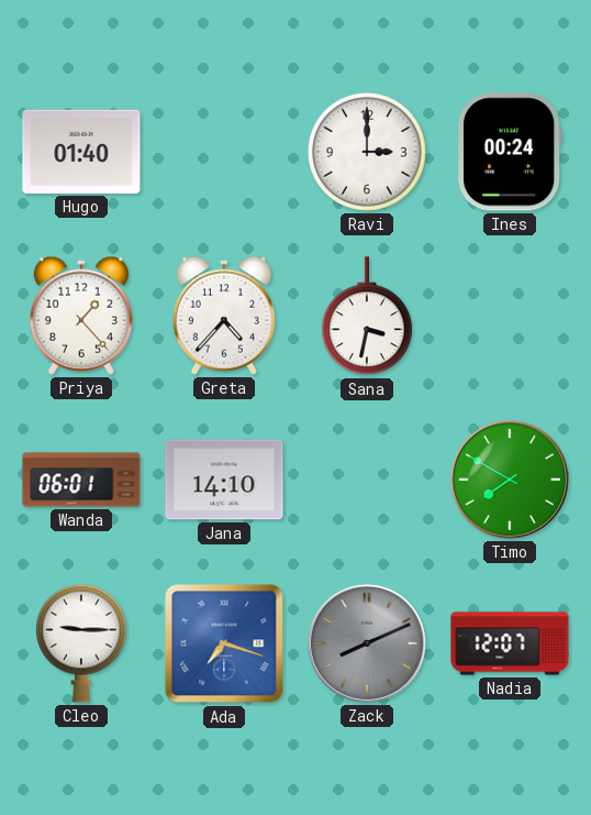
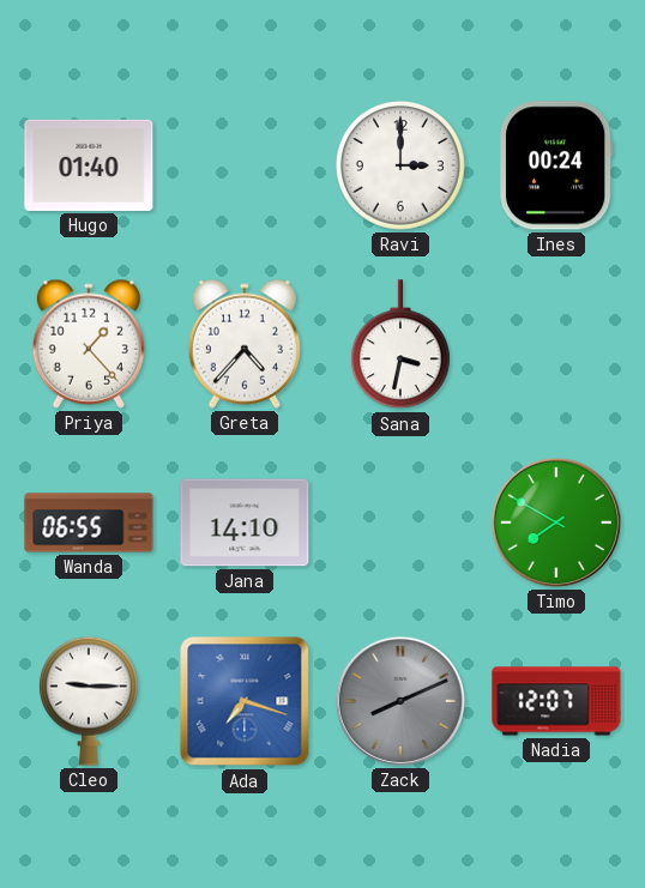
Wanda: 06:01 -> 06:55
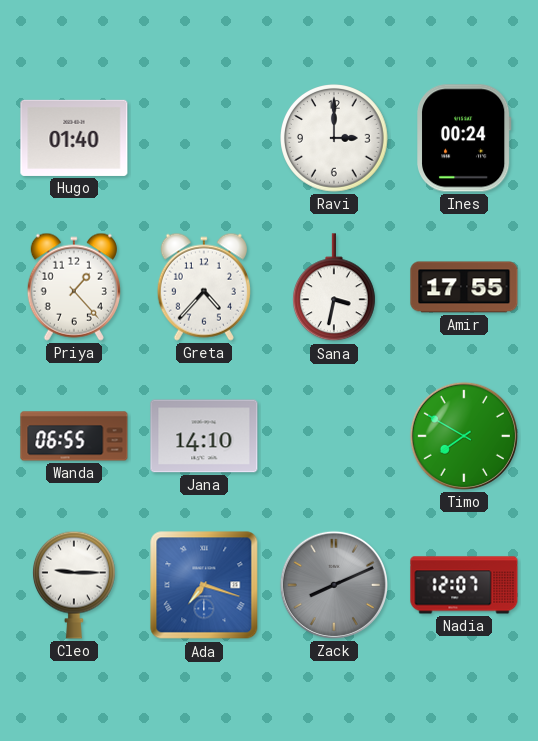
Amir: none -> 17:55
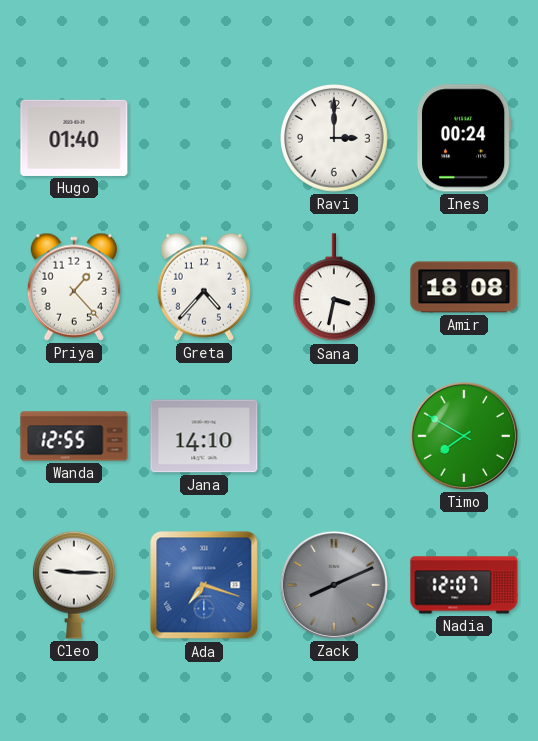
Amir: 17:55 -> 18:08
Wanda: 06:55 -> 12:55
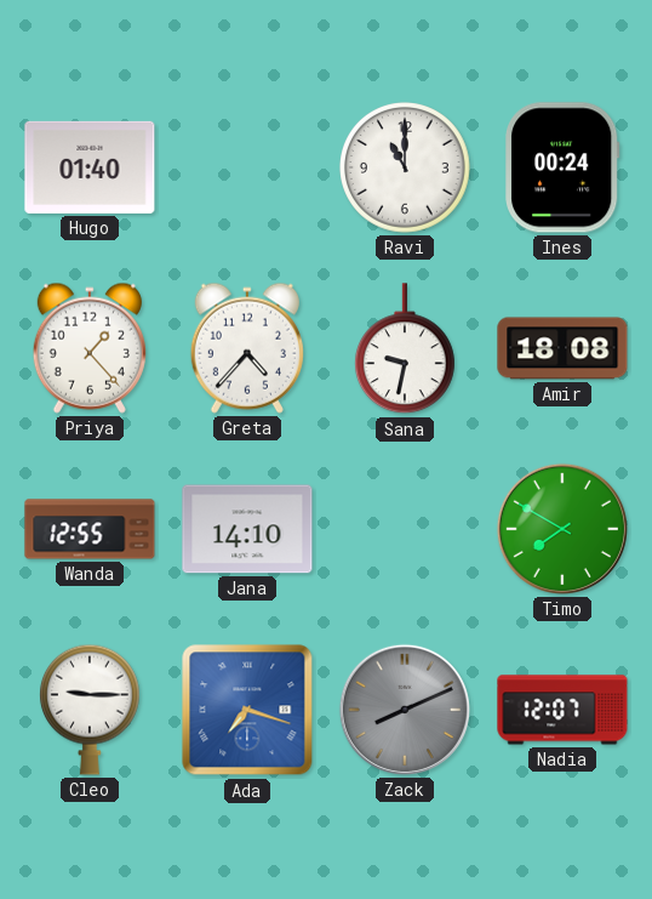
Ravi: 3:00 -> 11:00
Sana: 3:32 -> 9:32
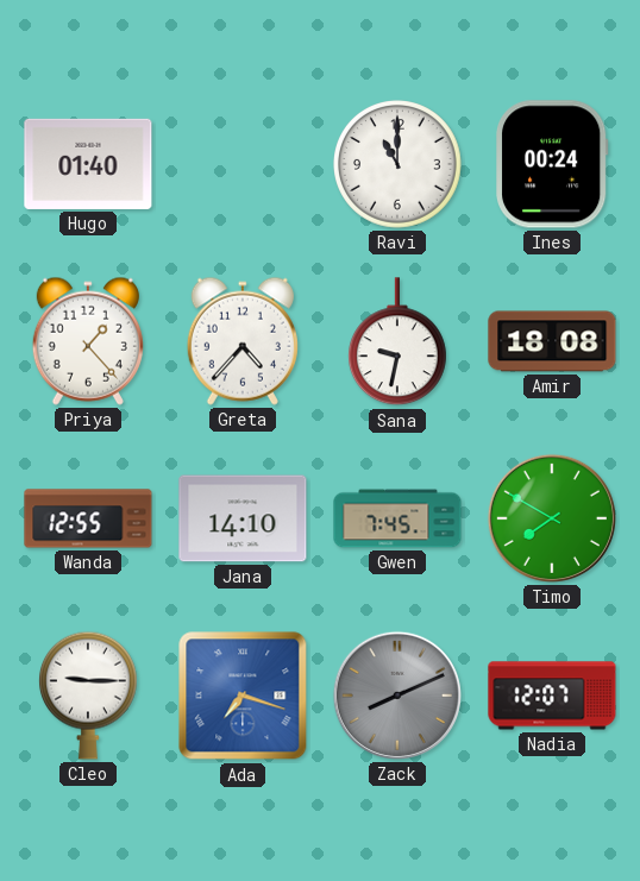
Gwen: none -> 7:45
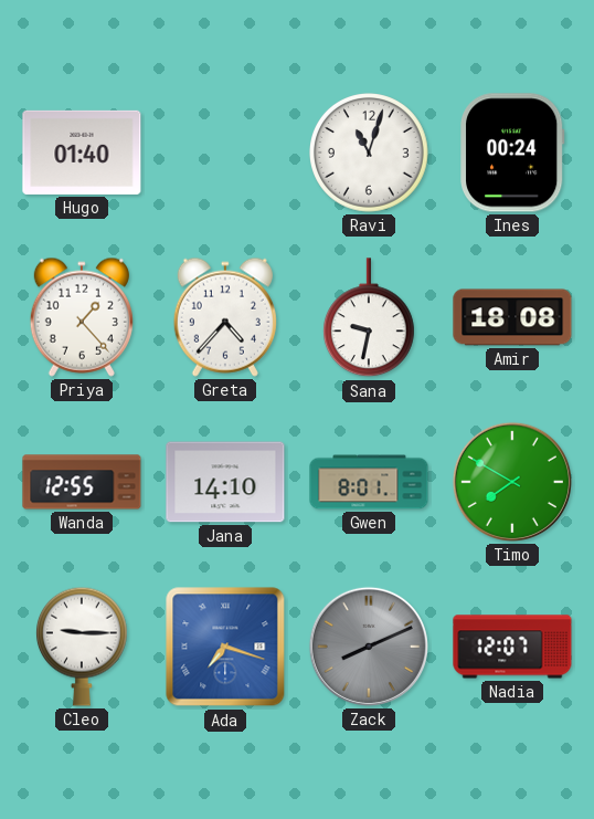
Ravi: 11:00 -> 11:03
Gwen: 7:45 -> 8:01
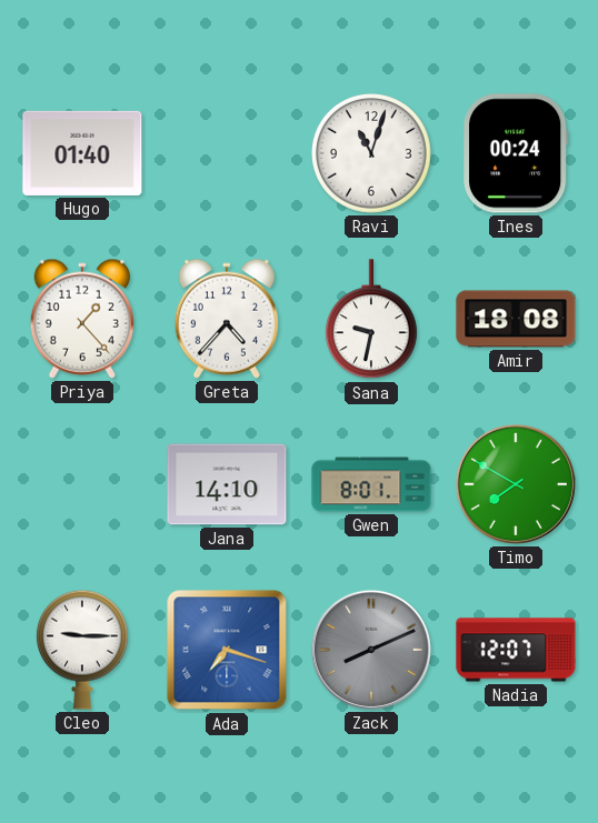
Wanda: 12:55 -> none
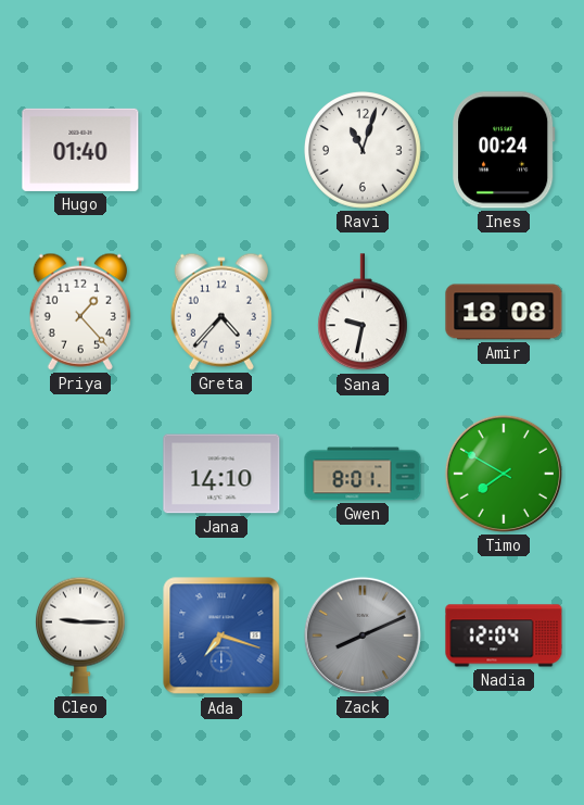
Nadia: 12:07 -> 12:04
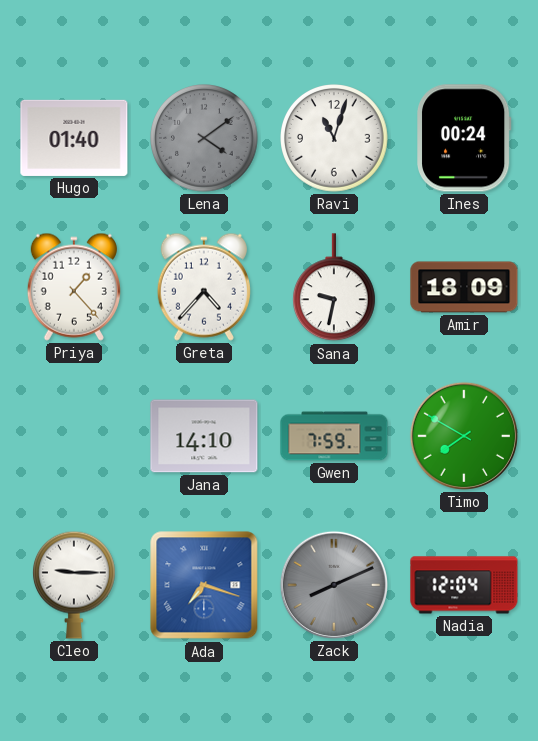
Lena: none -> 4:09
Amir: 18:08 -> 18:09
Gwen: 8:01 -> 7:59
